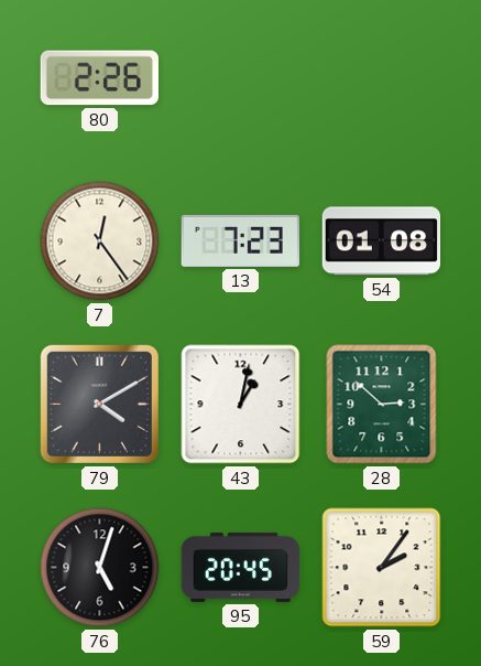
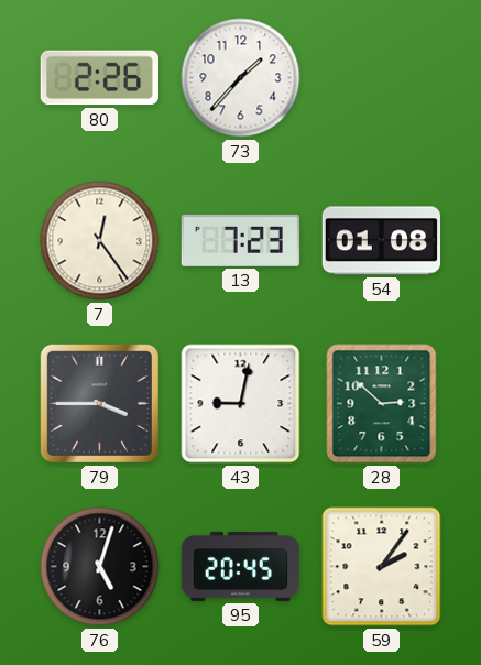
73: none -> 1:37
79: 4:10 -> 3:45
43: 1:02 -> 9:02
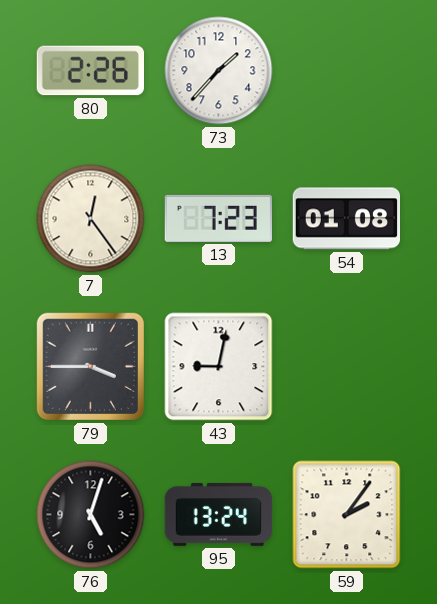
28: 2:52 -> none
95: 20:45 -> 13:24
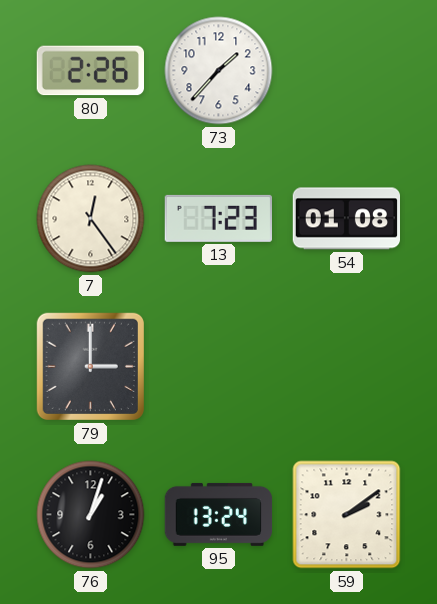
79: 3:45 -> 3:00
43: 9:02 -> none
76: 5:03 -> 1:03
59: 2:06 -> 2:09
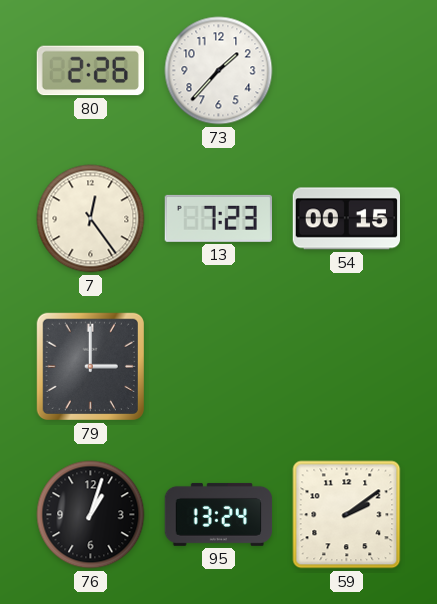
54: 01:08 -> 00:15
